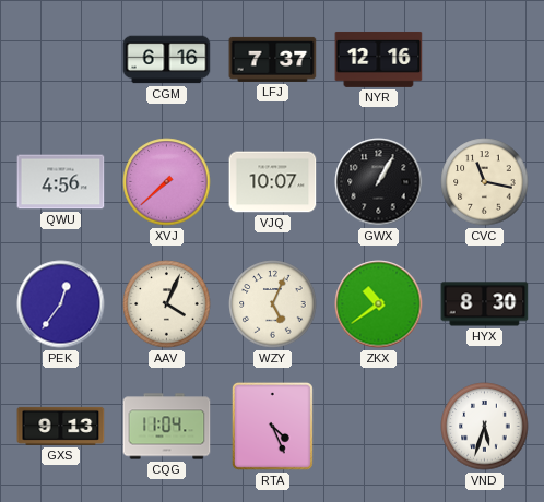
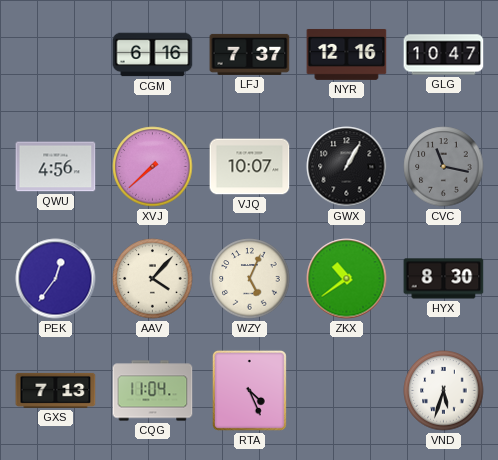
GLG: none -> 10:47
CVC dial: cream -> grey
AAV: 4:04 -> 4:07
GXS: 9:13 -> 7:13
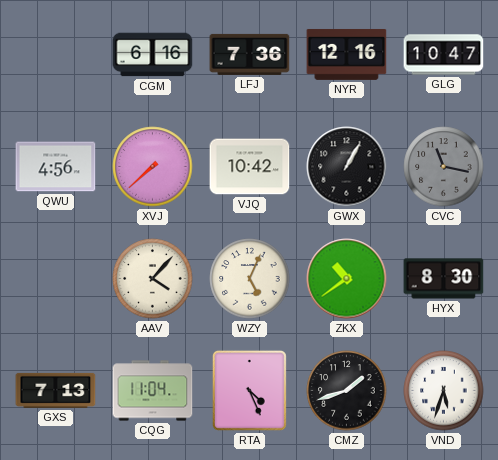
LFJ: 7:37 -> 7:36
VJQ: 10:07 -> 10:42
PEK: 12:36 -> none
CMZ: none -> 1:42
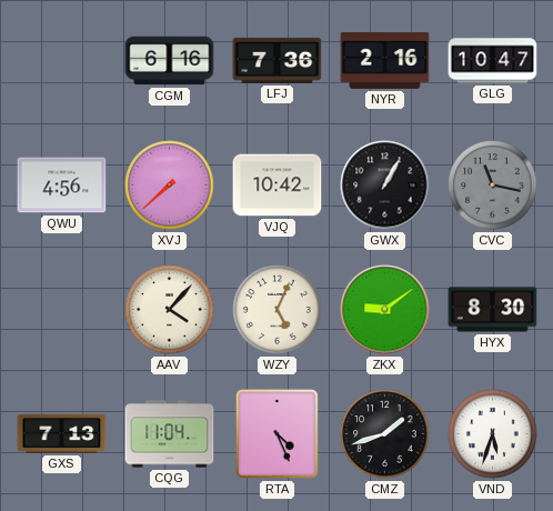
NYR: 12:16 -> 2:16
ZKX: 10:39 -> 9:09
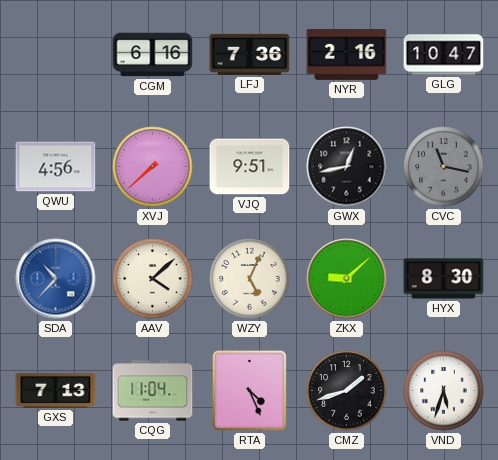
VJQ: 10:42 -> 9:51
GWX: 1:05 -> 12:43
SDA: none -> 10:37
AAV: 4:07 -> 4:08
ZKX: 9:09 -> 9:08
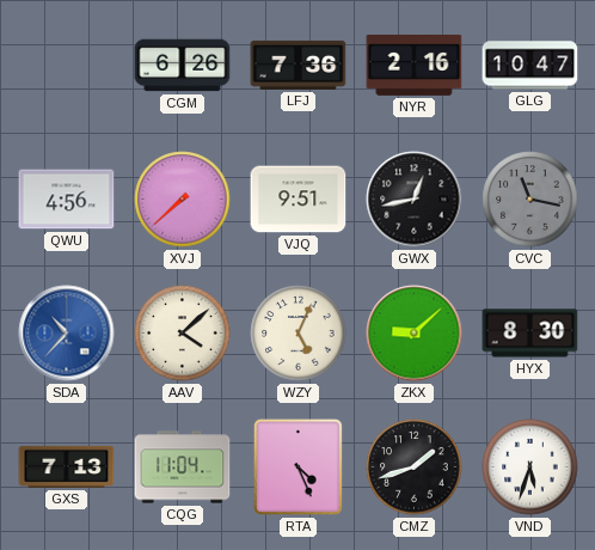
CGM: 6:16 -> 6:26
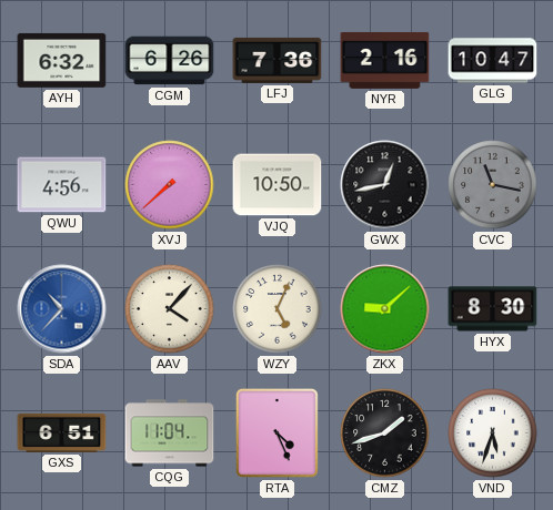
AYH: none -> 6:32
VJQ: 9:51 -> 10:50
AAV: 4:08 -> 4:07
GXS: 7:13 -> 6:51
